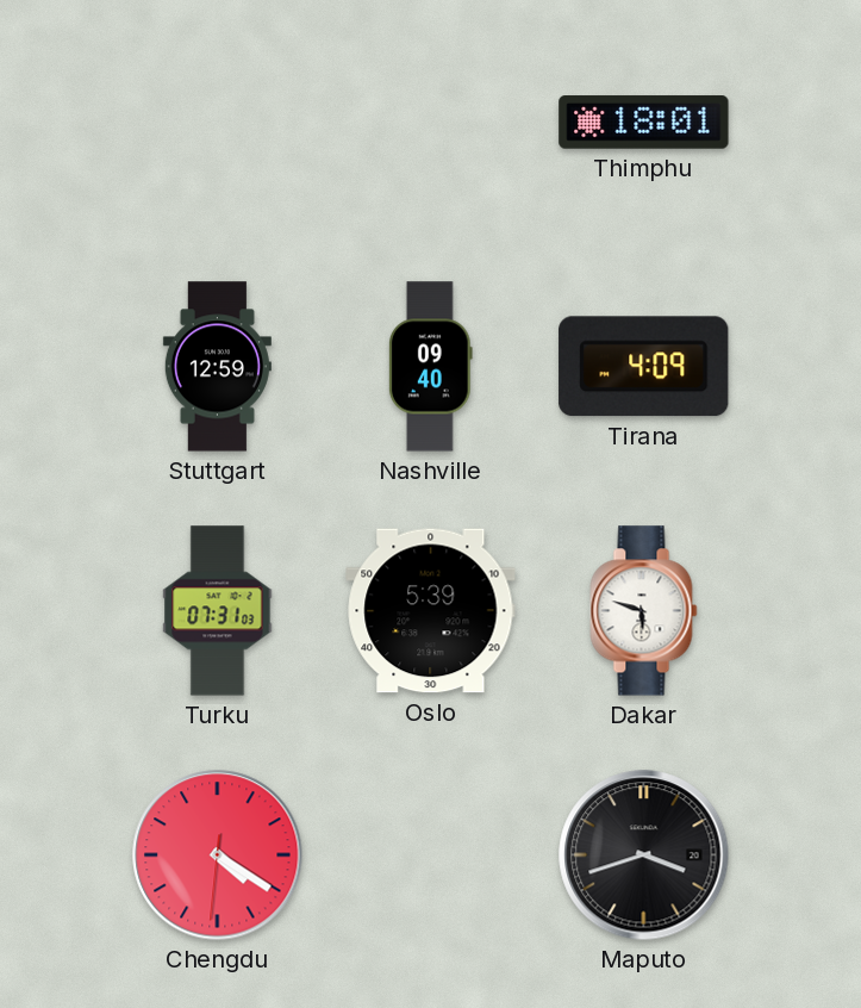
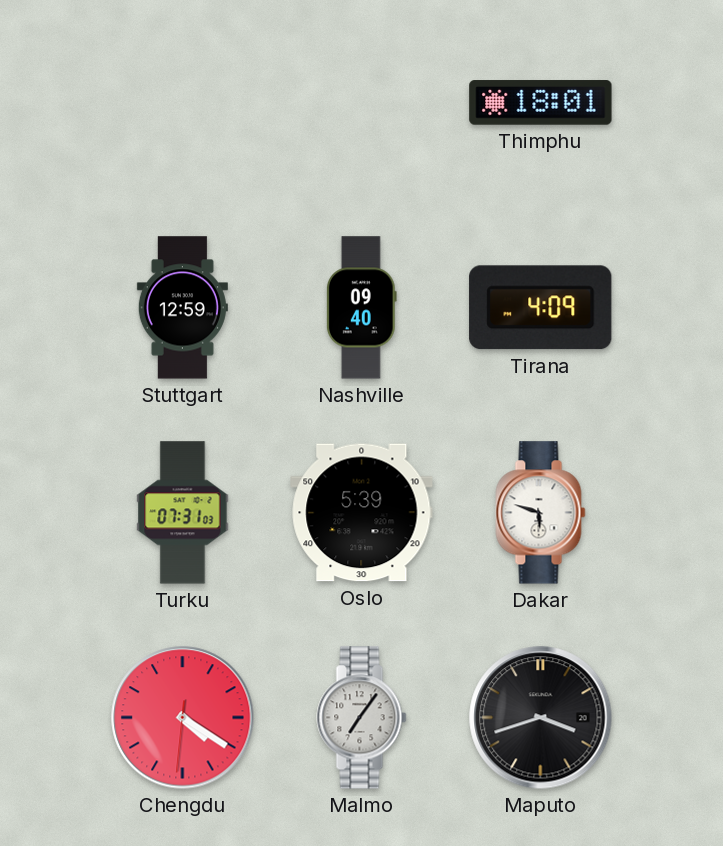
Malmo: none -> 7:06
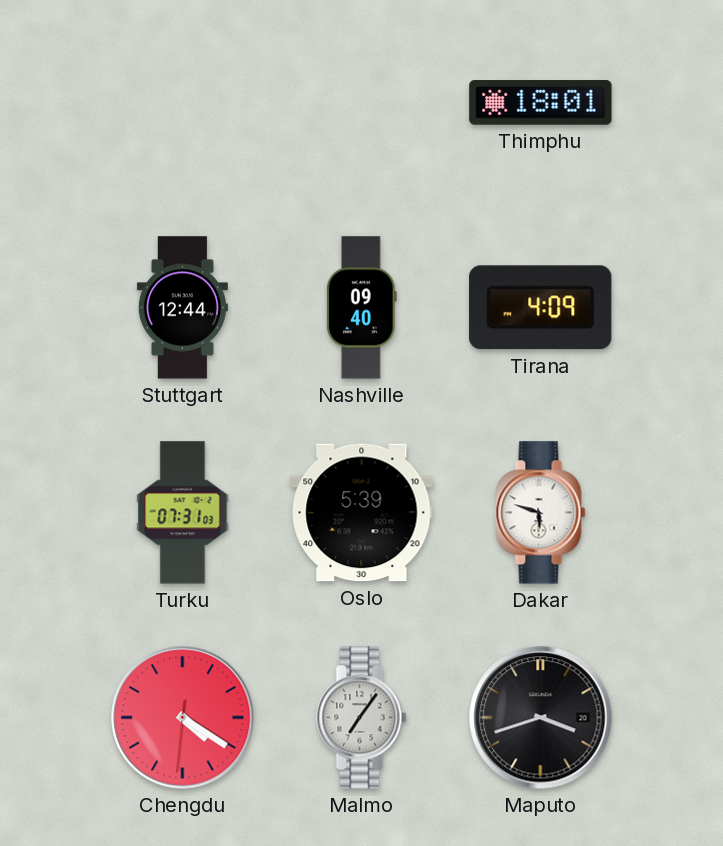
Stuttgart: 12:59 -> 12:44
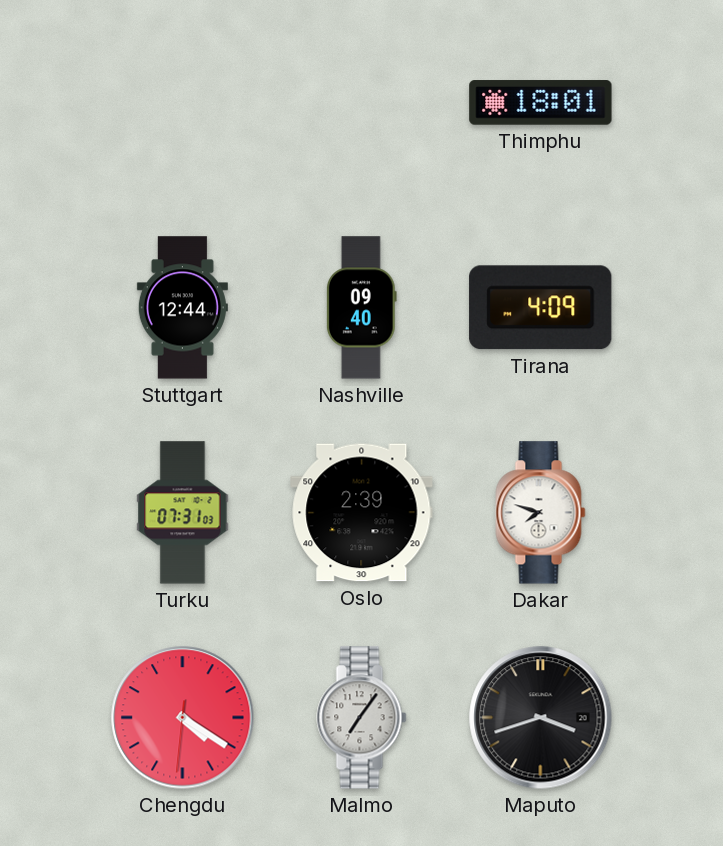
Oslo: 5:39 -> 2:39
Dakar: 5:48 -> 7:48
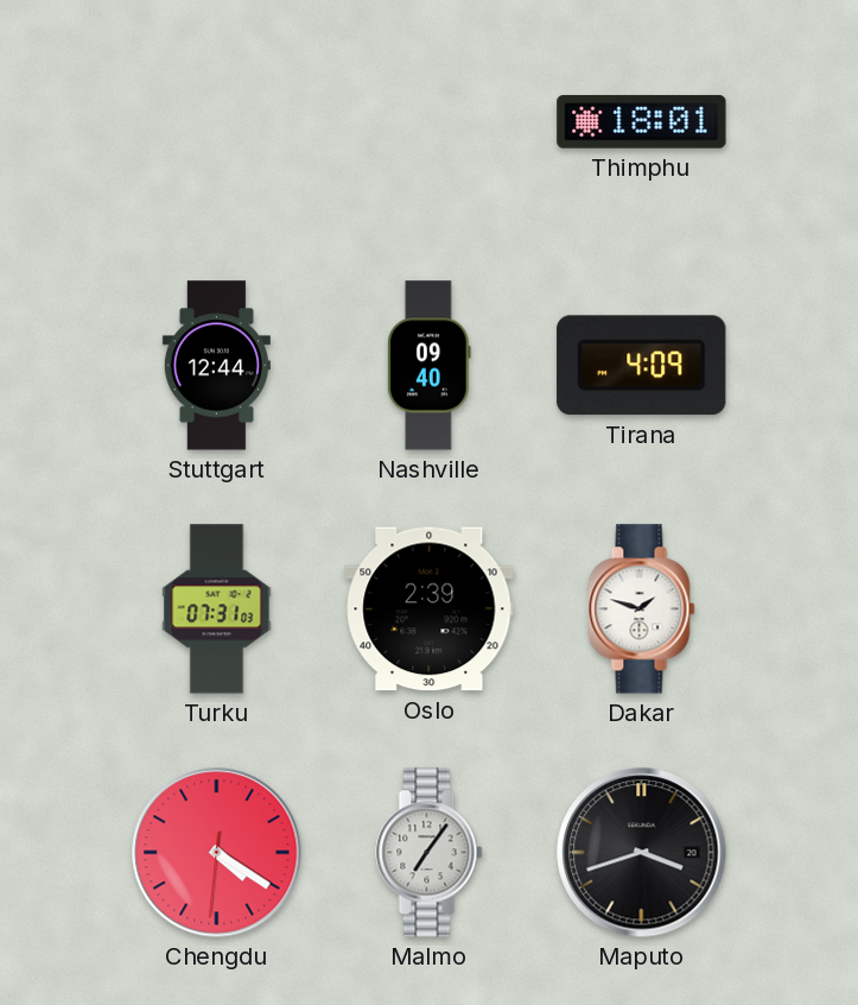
Dakar: 7:48 -> 1:48
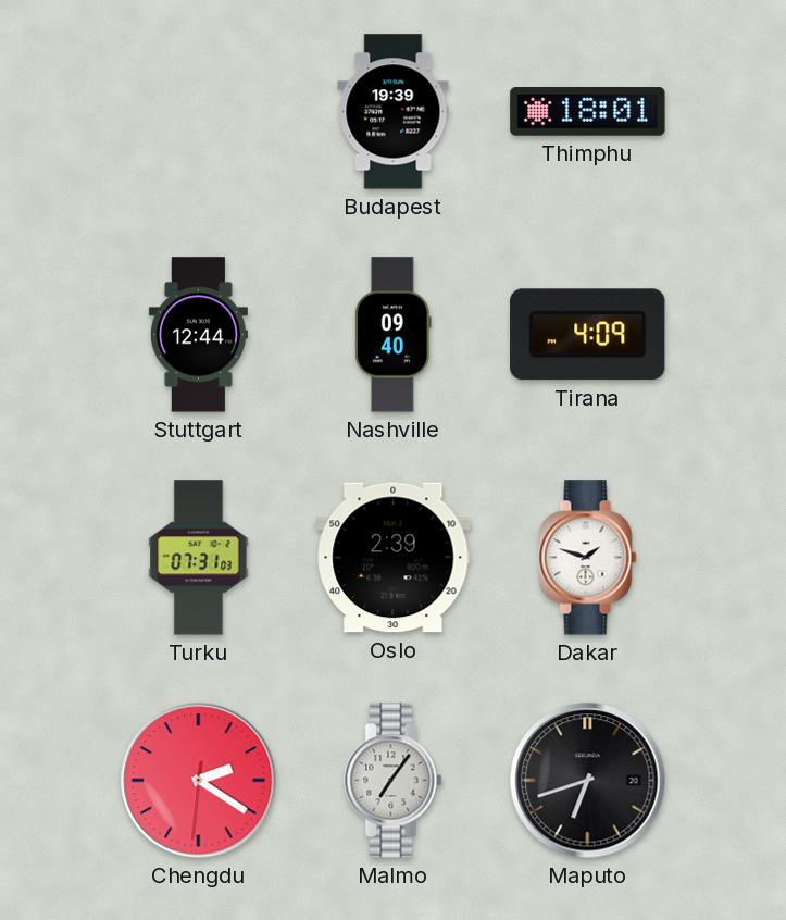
Budapest: none -> 19:39
Chengdu: 4:20 -> 2:20
Maputo: 3:42 -> 6:42
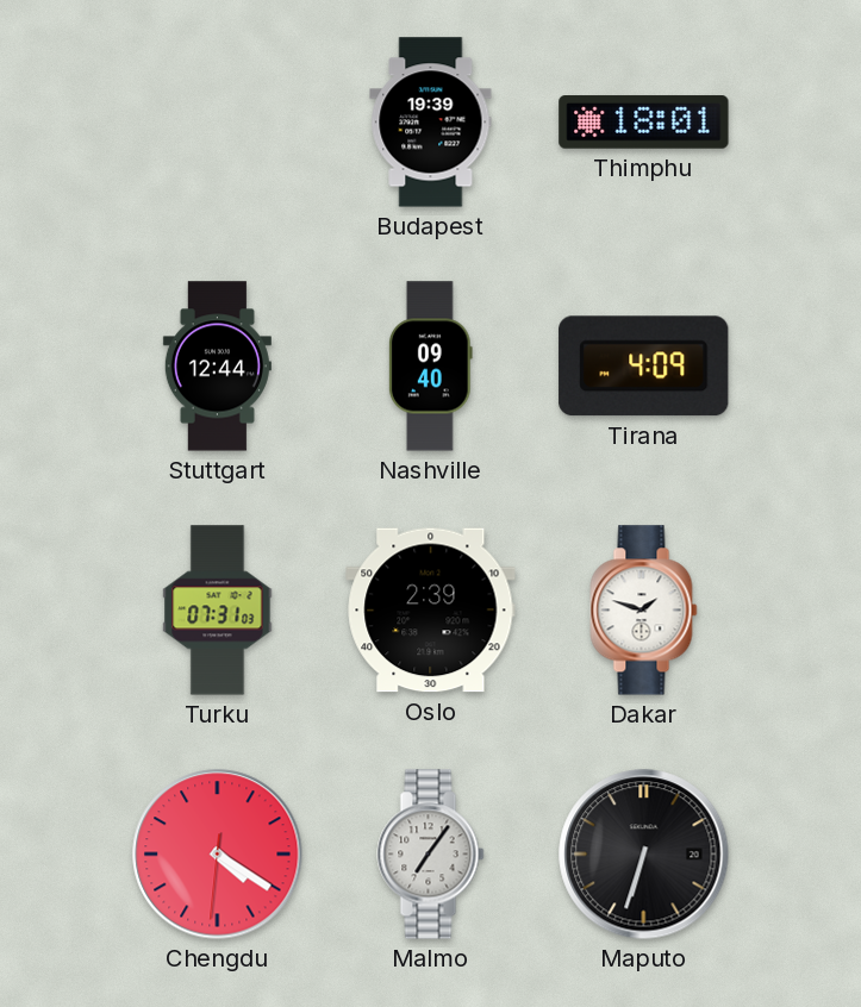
Chengdu: 2:20 -> 4:20
Maputo: 6:42 -> 6:33
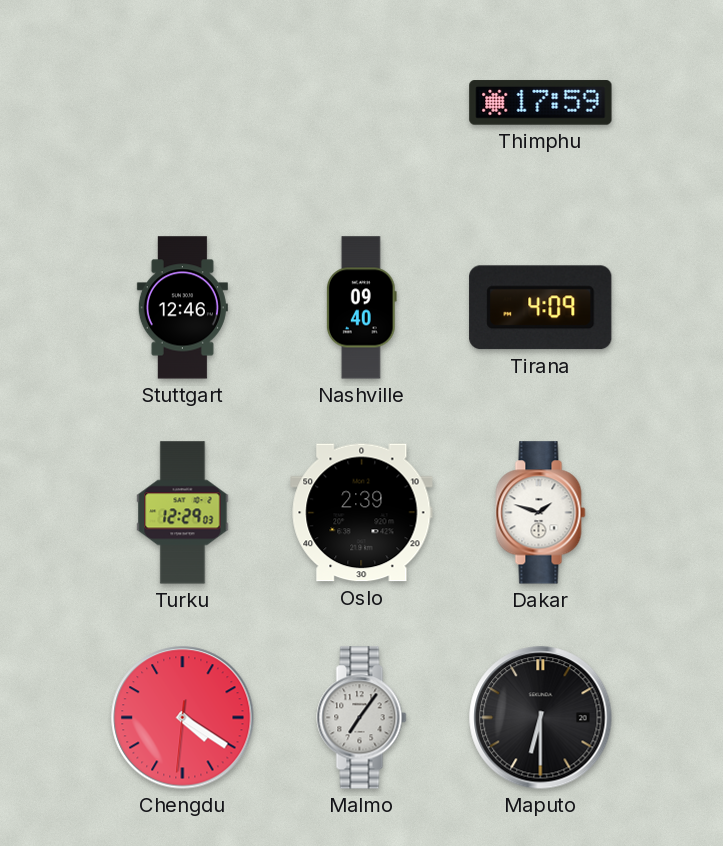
Budapest: 19:39 -> none
Thimphu: 18:01 -> 17:59
Stuttgart: 12:44 -> 12:46
Turku: 07:31 -> 12:29
Maputo: 6:33 -> 6:30
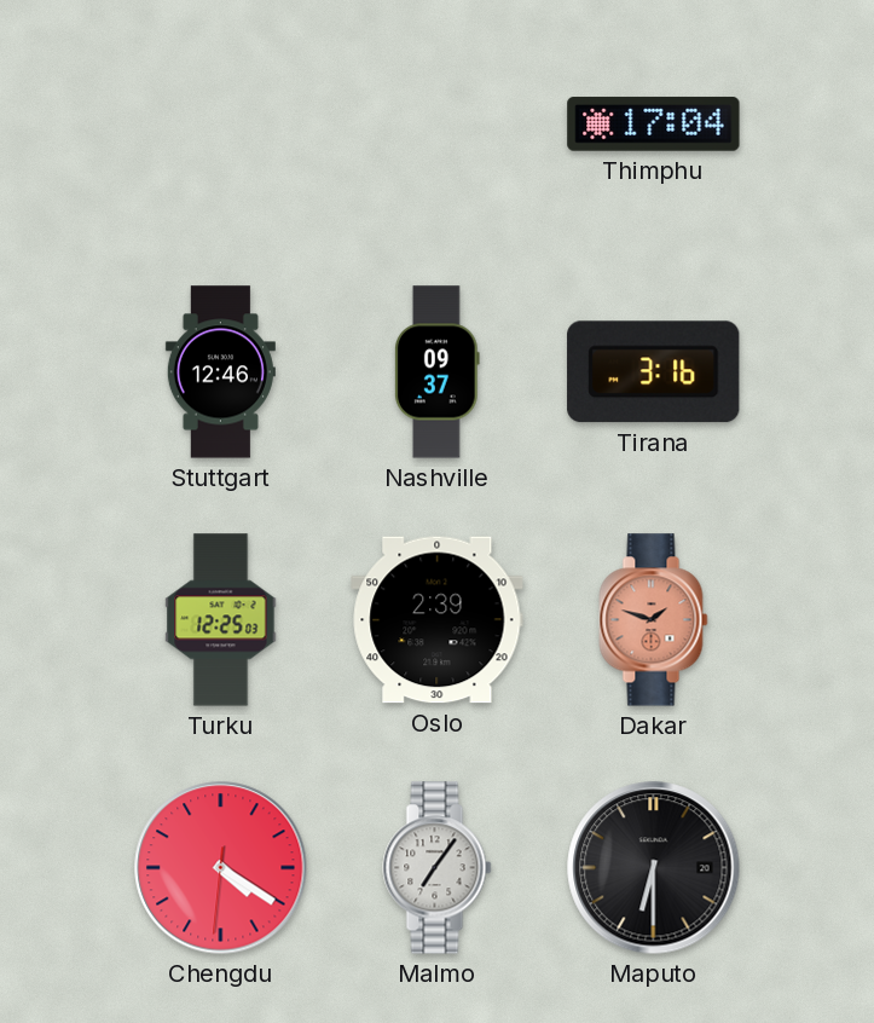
Thimphu: 17:59 -> 17:04
Nashville: 09:40 -> 09:37
Tirana: 4:09 -> 3:16
Turku: 12:29 -> 12:25
Dakar dial: white -> salmon
